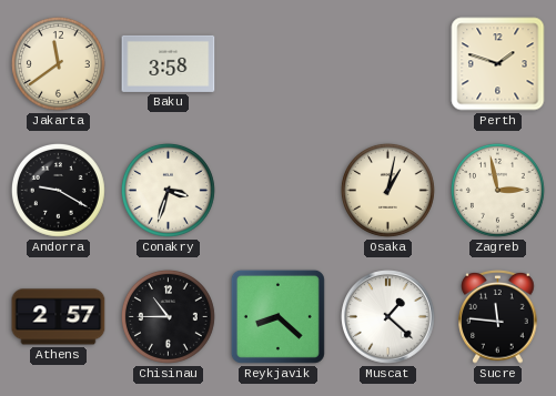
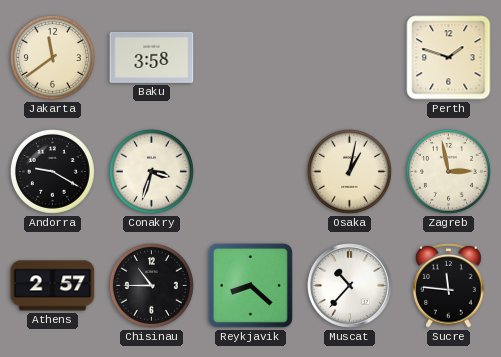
Muscat: 1:22 -> 10:37
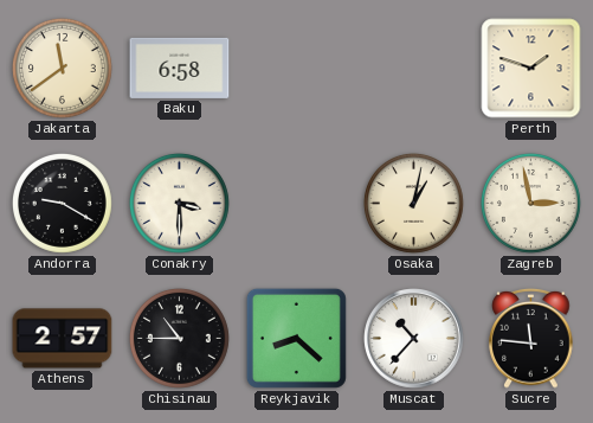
Baku: 3:58 -> 6:58
Conakry: 3:33 -> 3:30
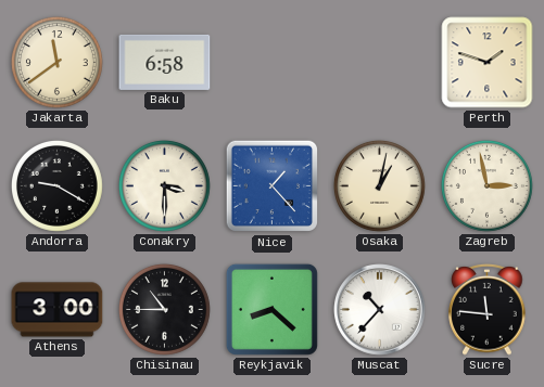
Nice: none -> 1:23
Athens: 2:57 -> 3:00
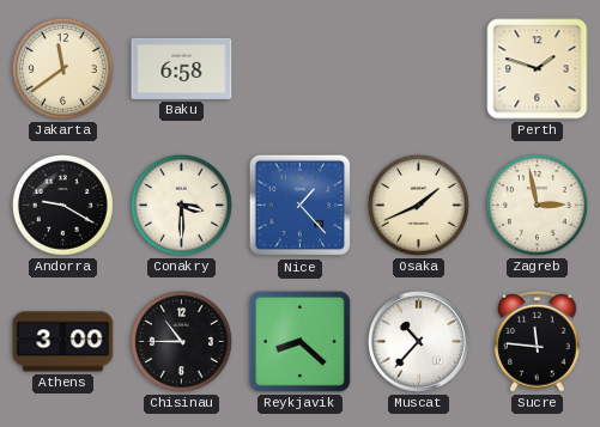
Osaka: 1:02 -> 1:41
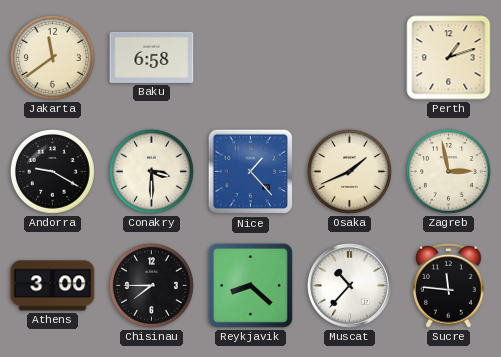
Perth: 1:48 -> 1:12
Chisinau: 10:45 -> 7:45
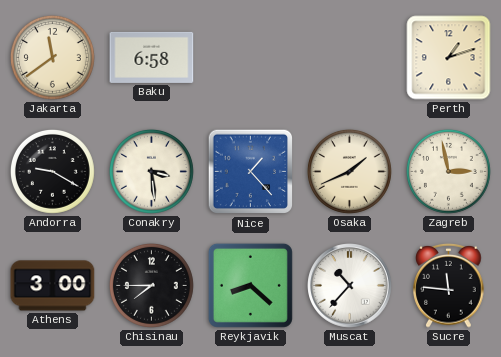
Conakry: 3:30 -> 3:29
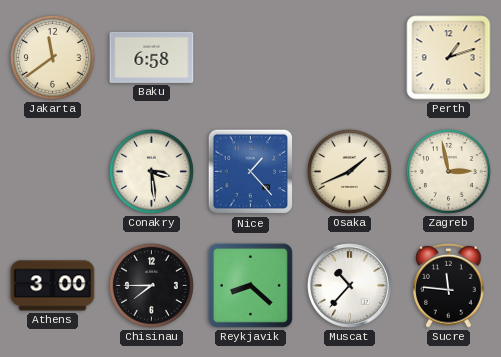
Andorra: 9:20 -> none
